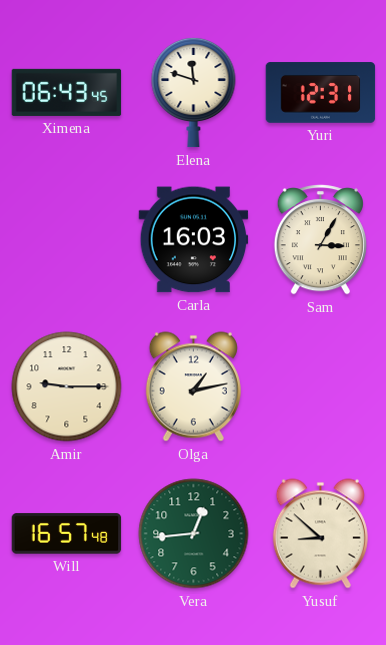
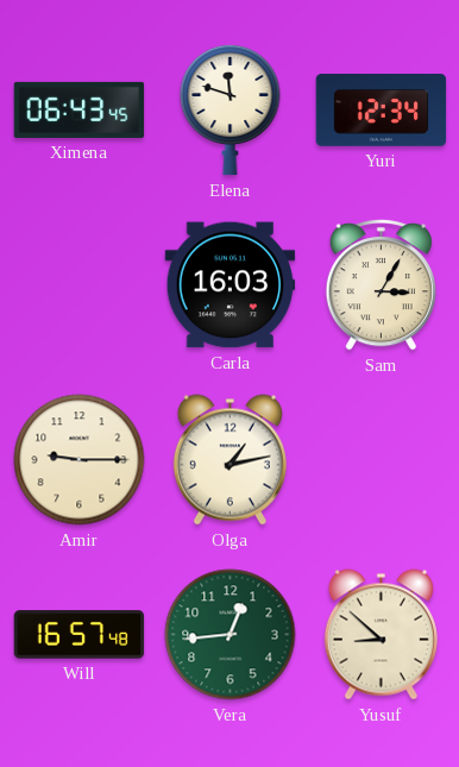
Yuri: 12:31 -> 12:34
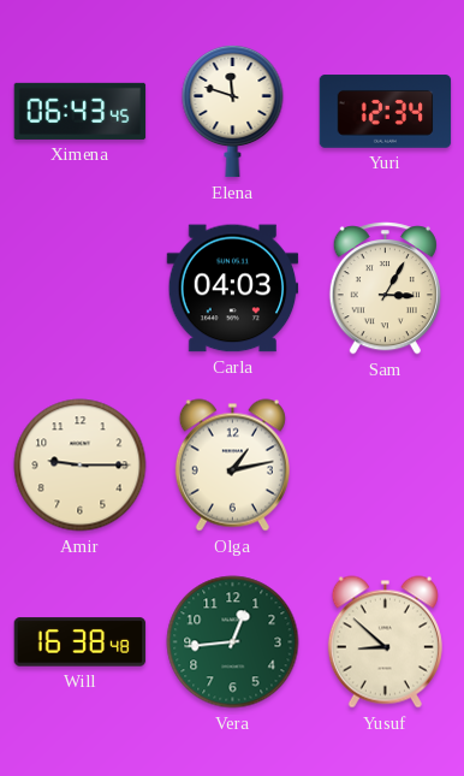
Carla: 16:03 -> 04:03
Will: 16:57 -> 16:38
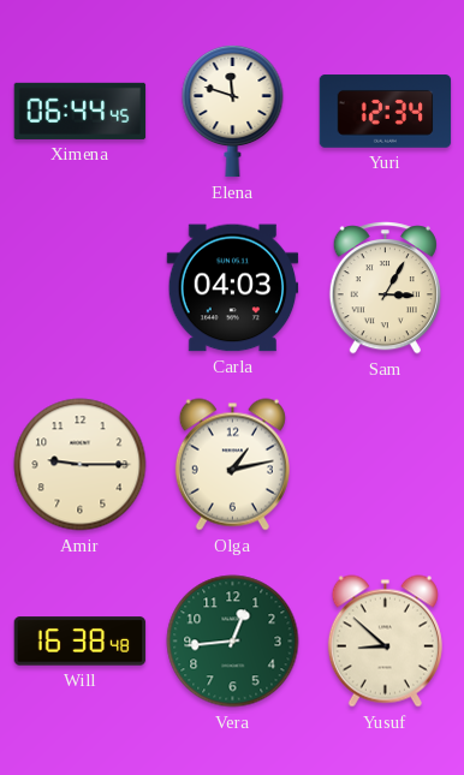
Ximena: 06:43 -> 06:44
